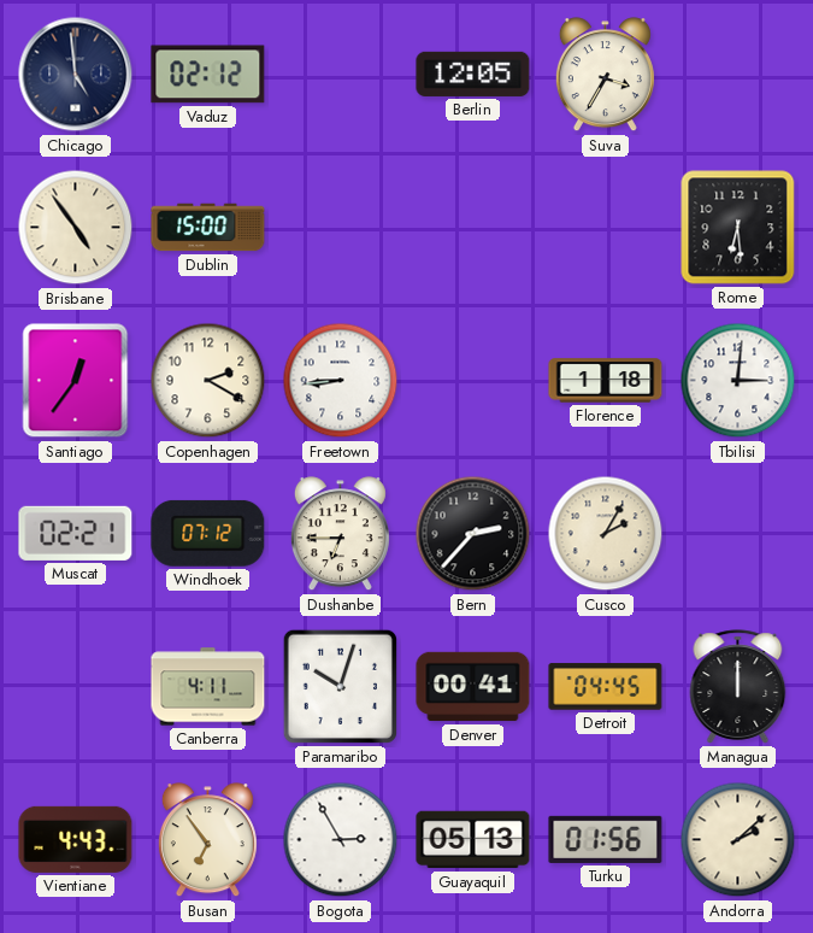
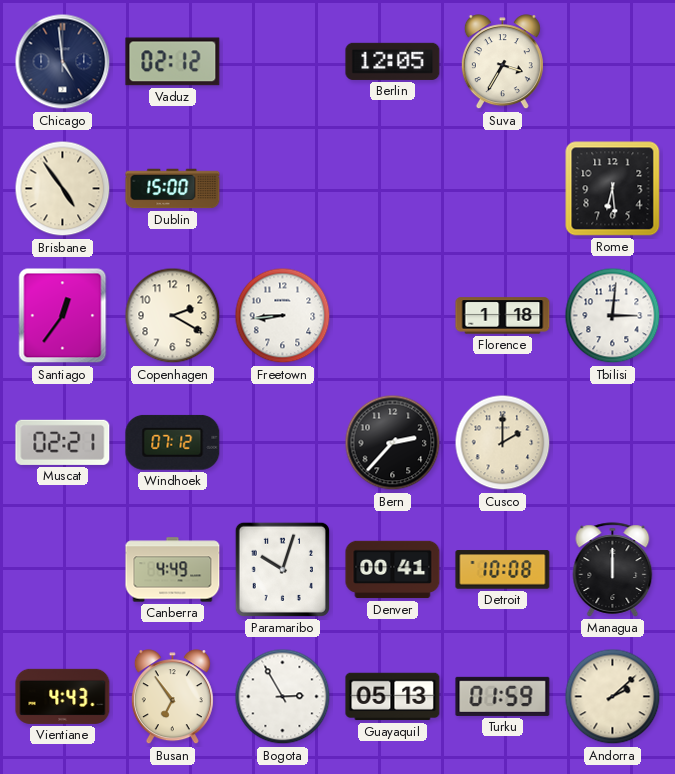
Dushanbe: 6:45 -> none
Cusco: 2:05 -> 2:00
Canberra: 4:11 -> 4:49
Detroit: 04:45 -> 10:08
Turku: 01:56 -> 01:59
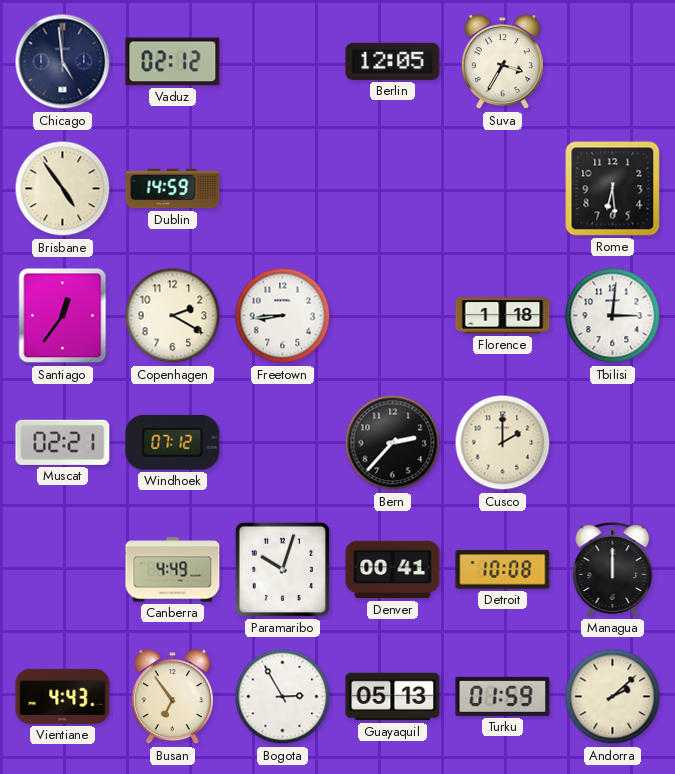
Dublin: 15:00 -> 14:59
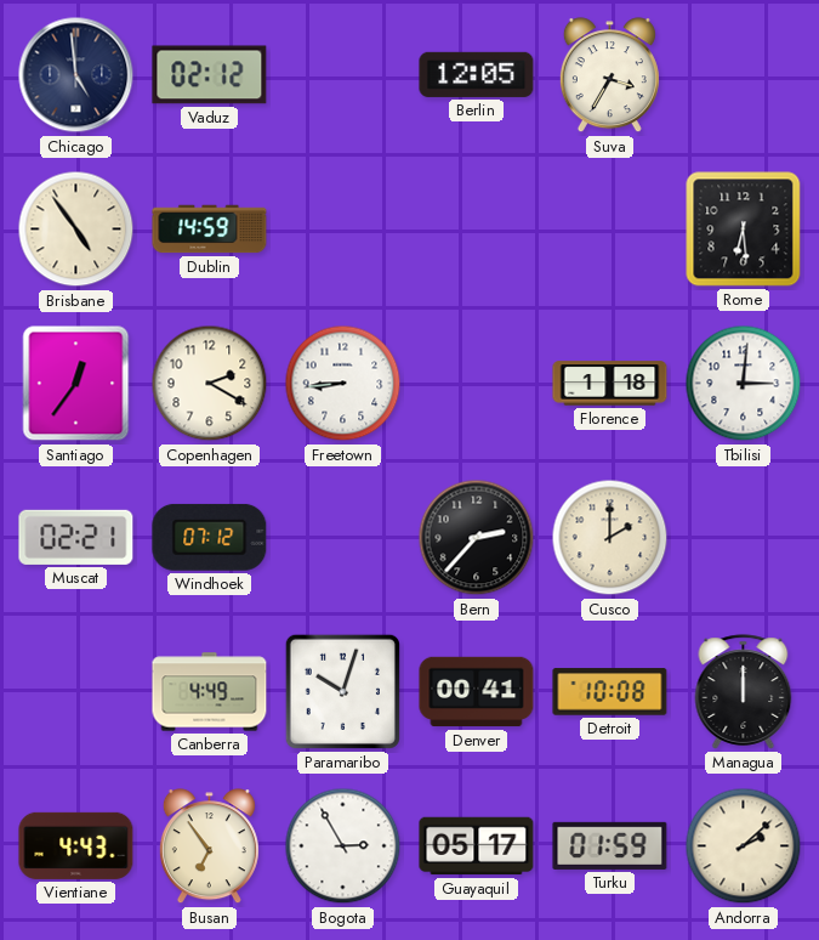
Guayaquil: 05:13 -> 05:17
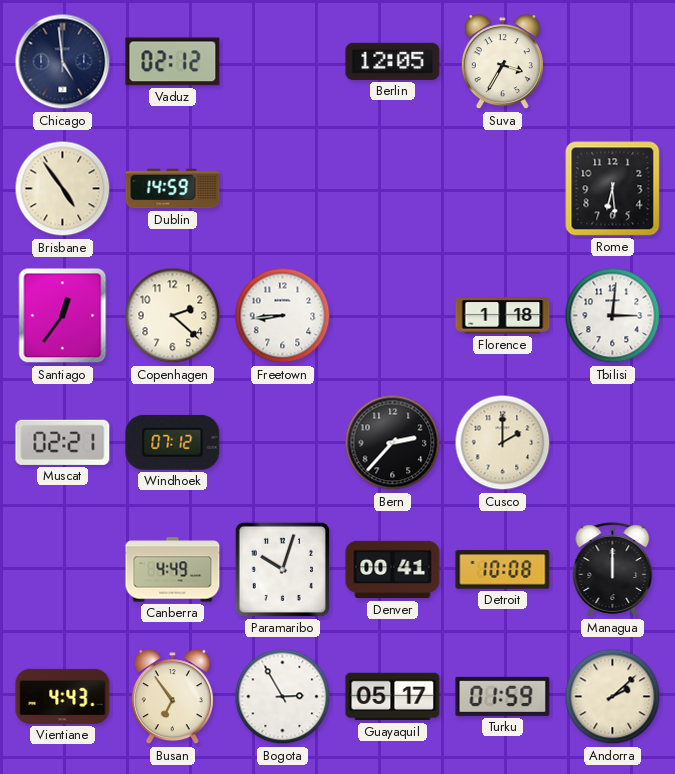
Copenhagen: 2:20 -> 2:22
